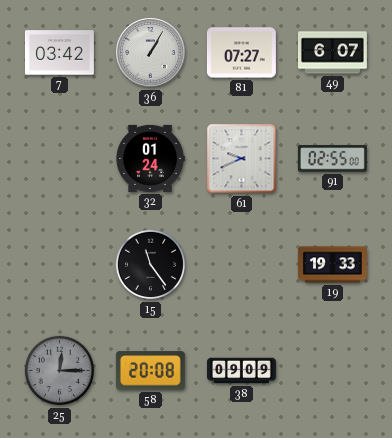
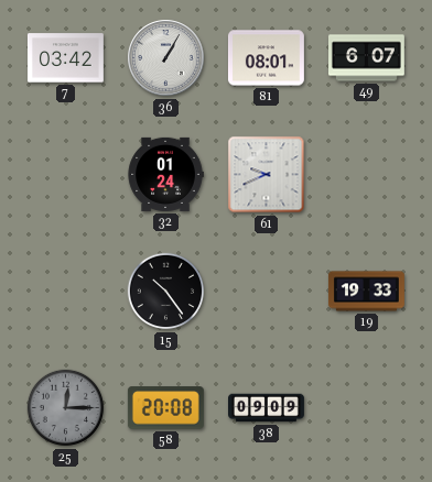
81: 07:27 -> 08:01
91: 02:55 -> none
15: 11:24 -> 10:24
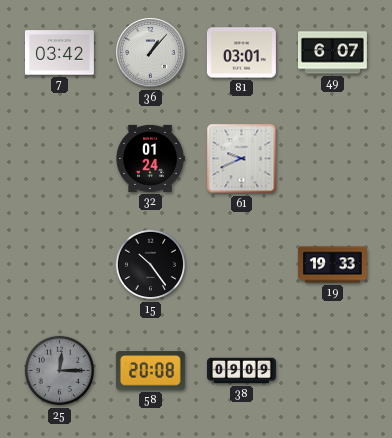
36: 1:05 -> 1:07
81: 08:01 -> 03:01
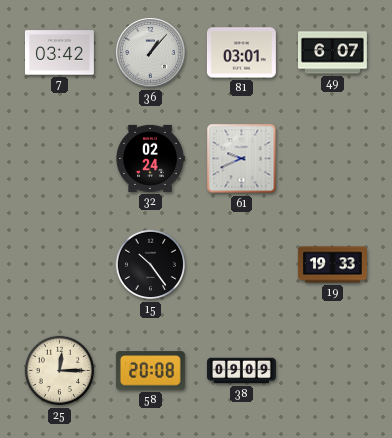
32: 01:24 -> 02:24
25 dial: grey -> cream
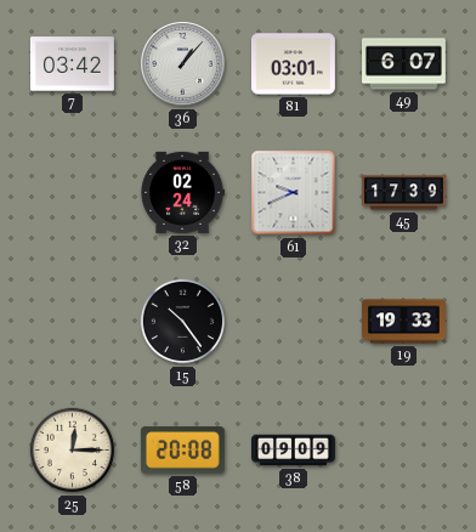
45: none -> 17:39
